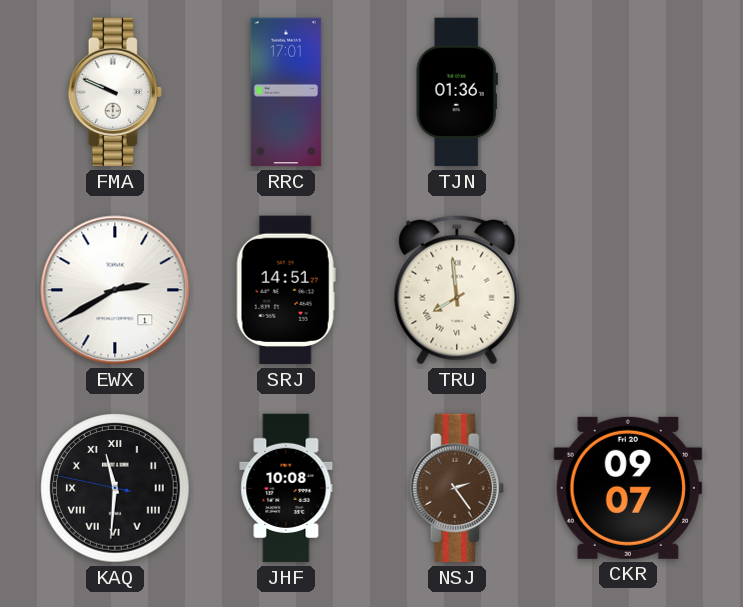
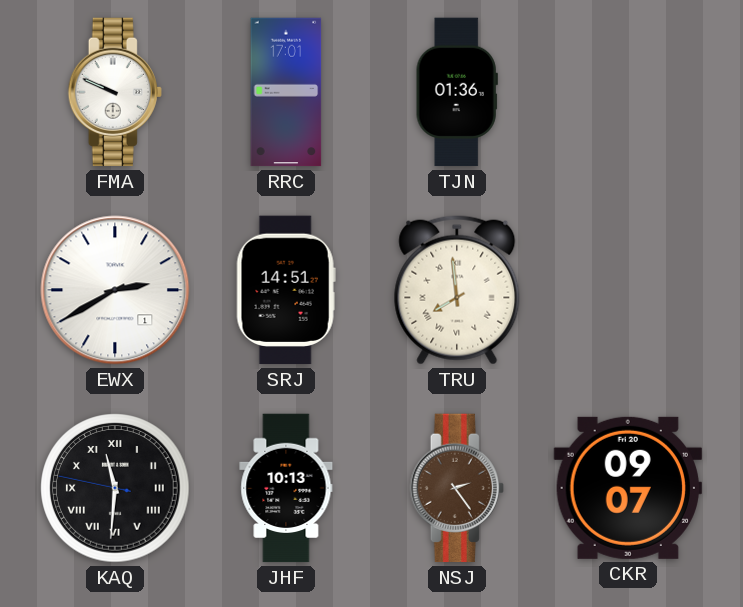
JHF: 10:08 -> 10:13
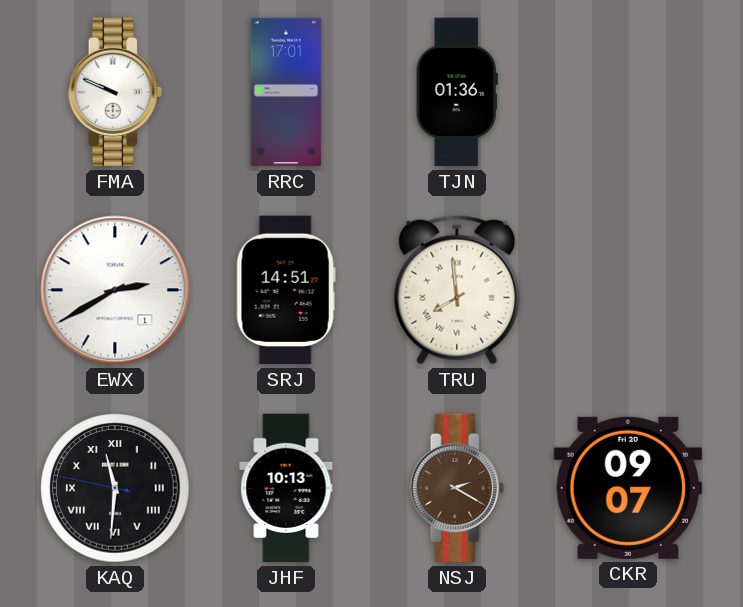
NSJ: 2:24 -> 2:20
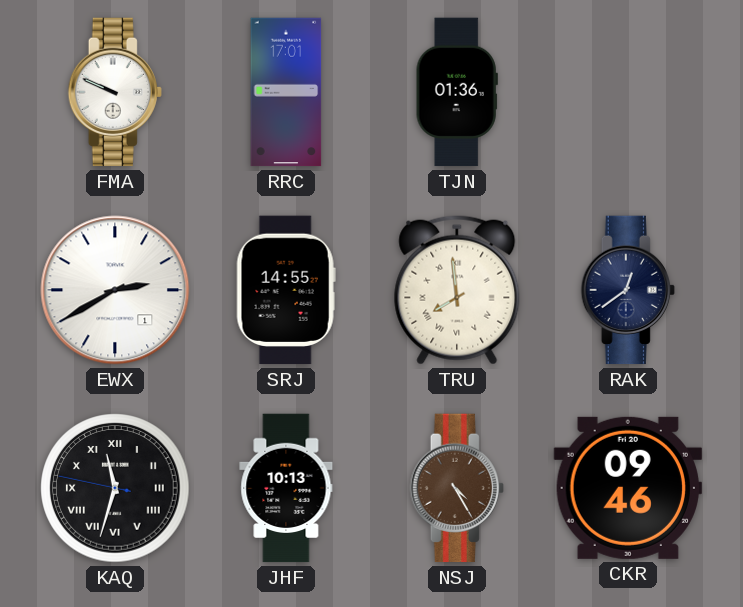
SRJ: 14:51 -> 14:55
RAK: none -> 12:39
KAQ: 11:30 -> 11:32
NSJ: 2:20 -> 4:25
CKR: 09:07 -> 09:46
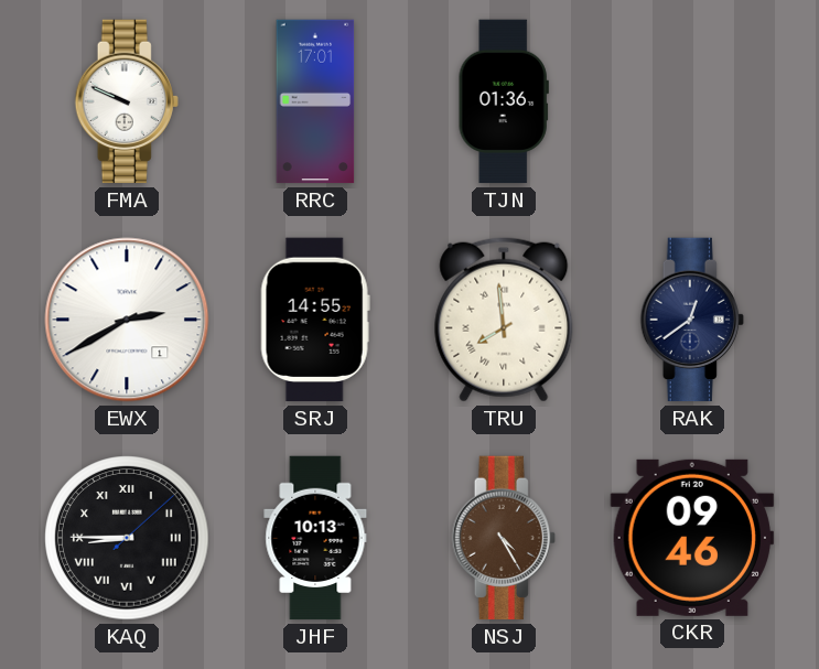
KAQ: 11:32 -> 8:45
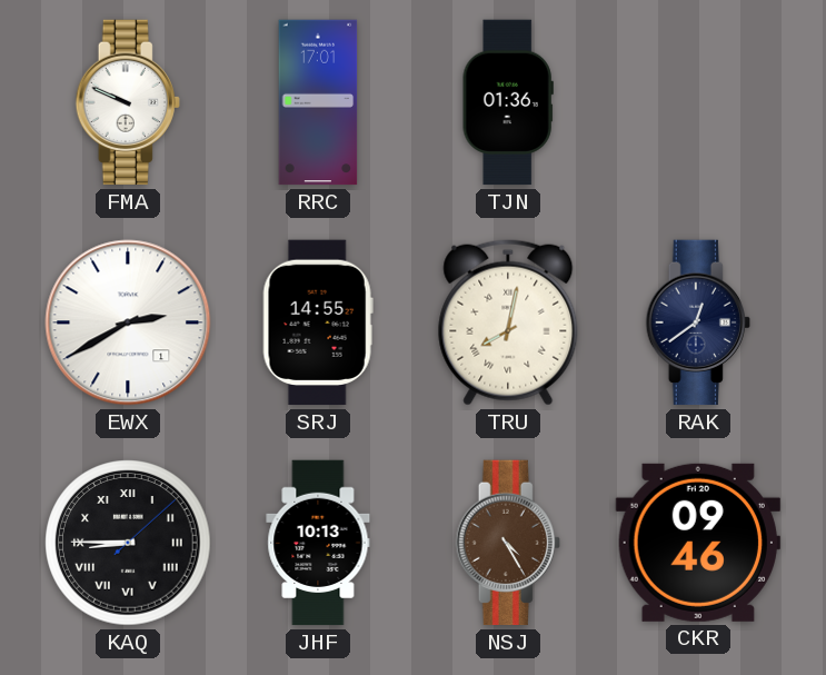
TRU: 7:59 -> 8:02
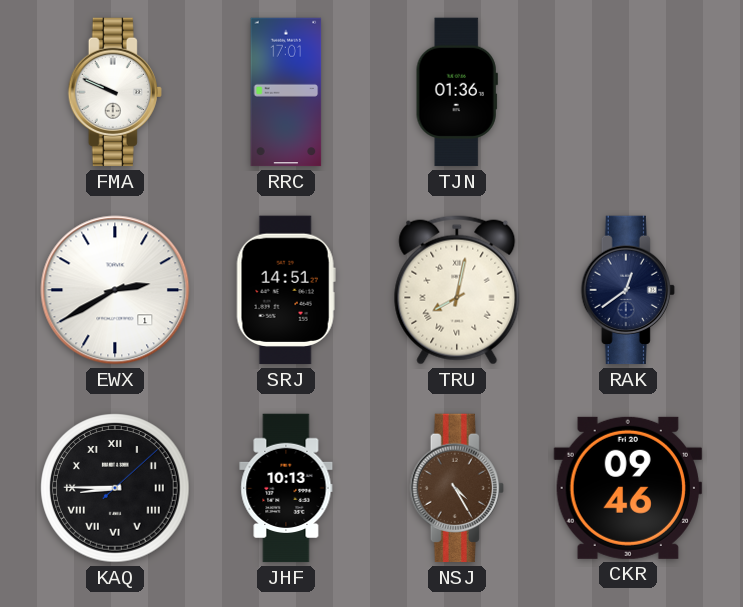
SRJ: 14:55 -> 14:51
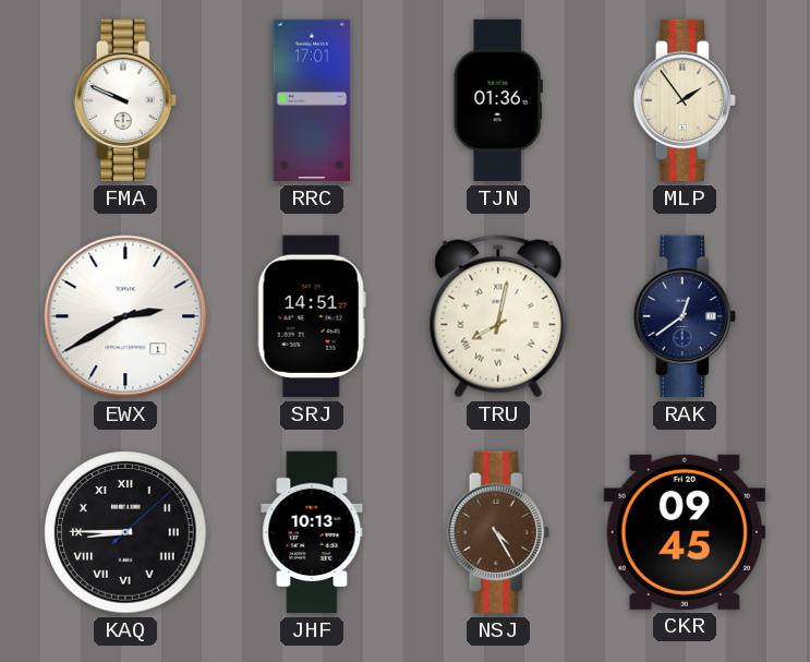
MLP: none -> 1:54
CKR: 09:46 -> 09:45
